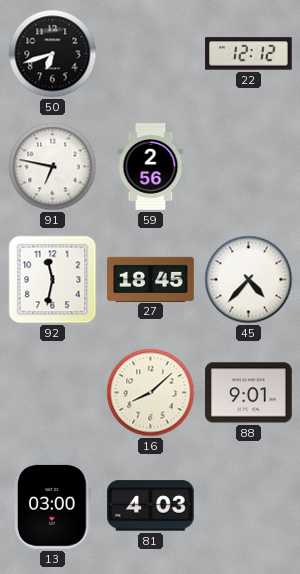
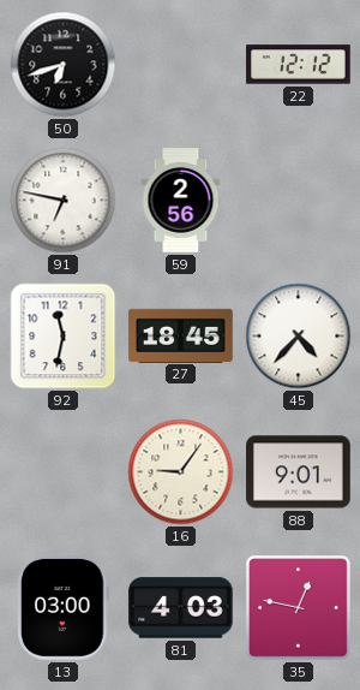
16: 8:08 -> 9:06
35: none -> 12:47
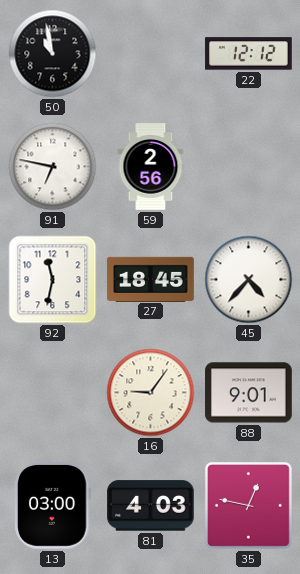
50: 6:42 -> 10:58
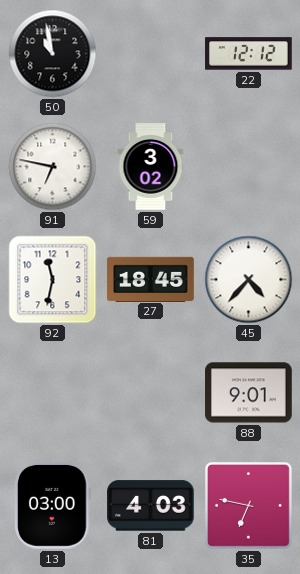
59: 2:56 -> 3:02
16: 9:06 -> none
35: 12:47 -> 6:47
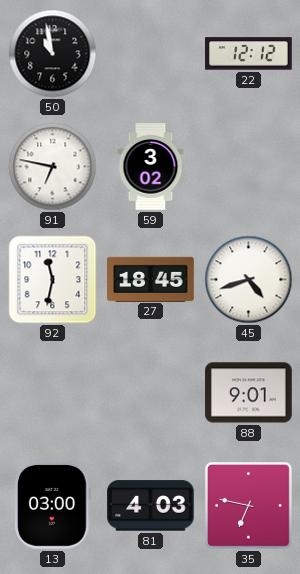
45: 4:37 -> 4:42
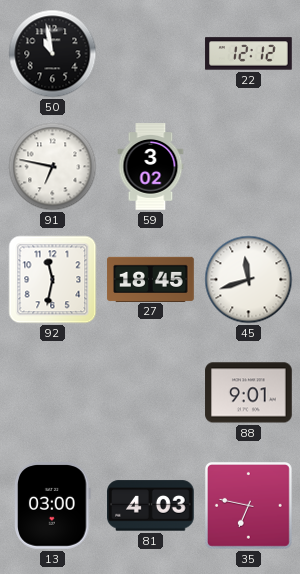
45: 4:42 -> 11:42
